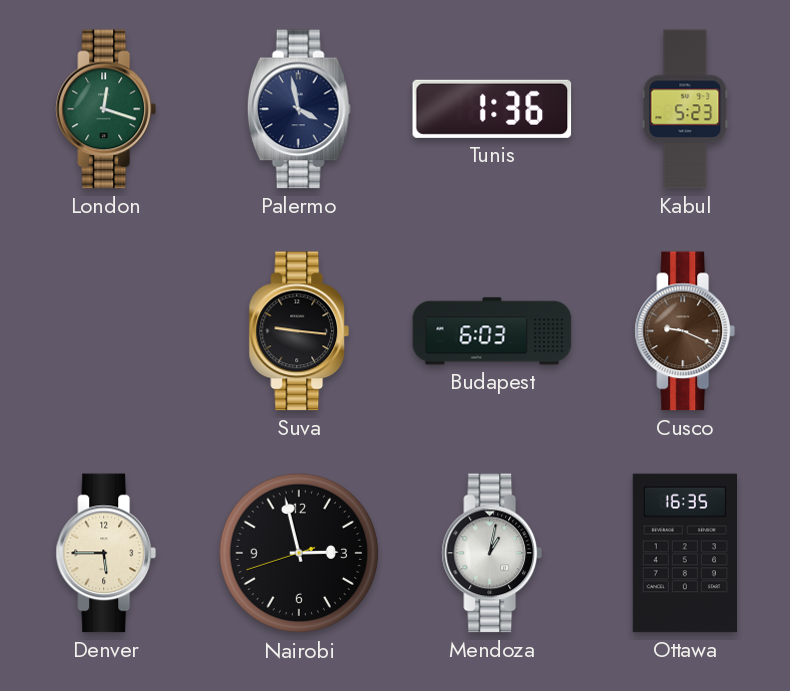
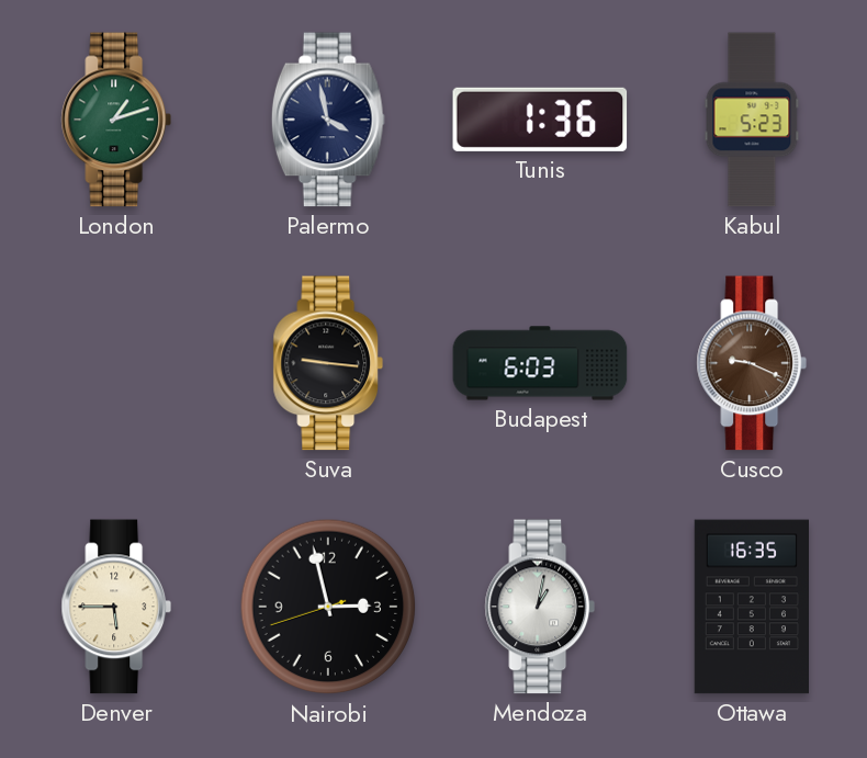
London: 12:18 -> 1:12
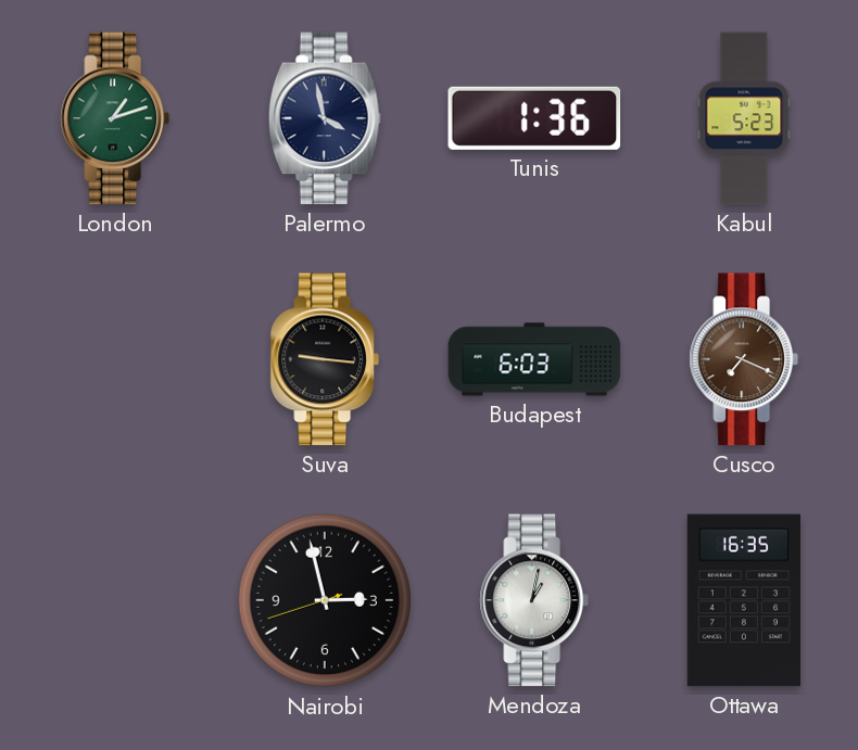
Cusco: 9:19 -> 7:19
Denver: 5:45 -> none
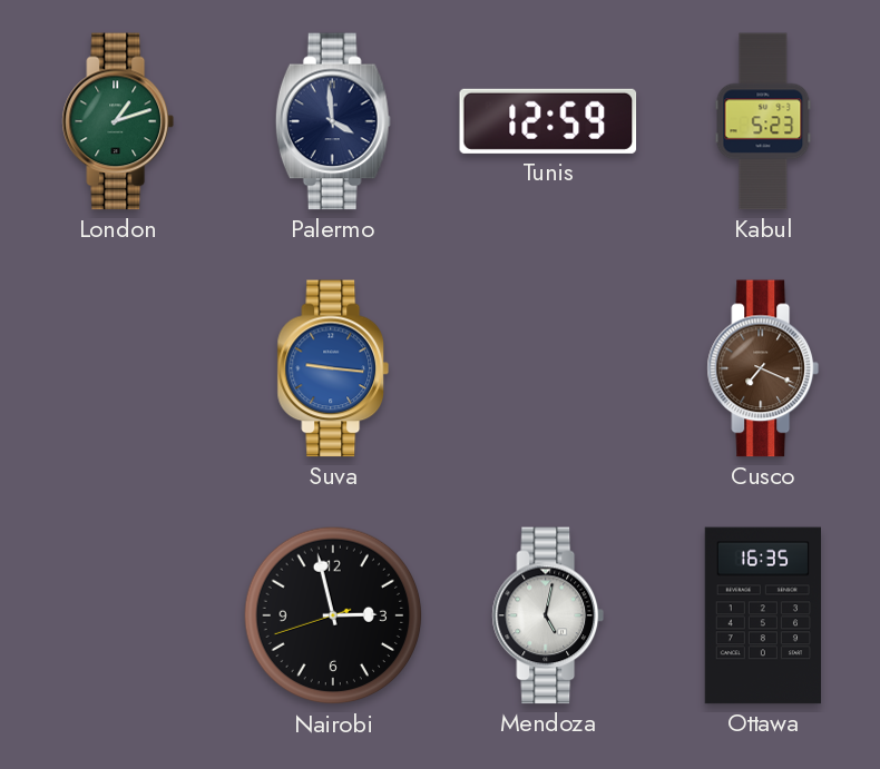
Palermo: 3:58 -> 3:59
Tunis: 1:36 -> 12:59
Suva dial: black -> blue
Budapest: 6:03 -> none
Mendoza: 1:02 -> 5:02
